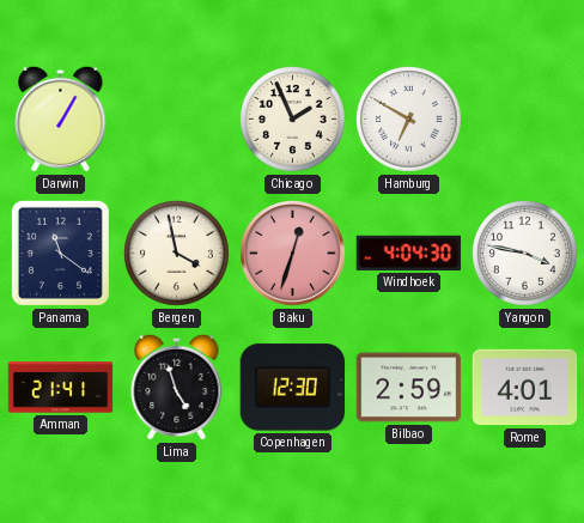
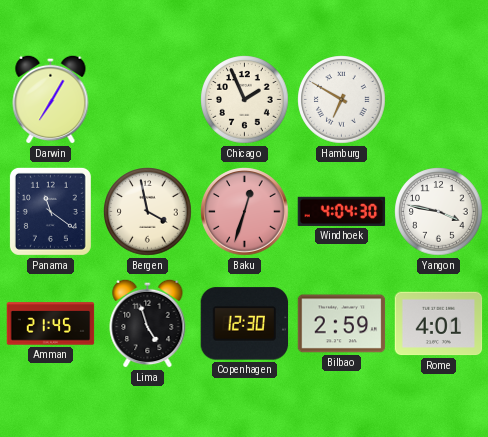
Darwin: 1:05 -> 7:05
Amman: 21:41 -> 21:45
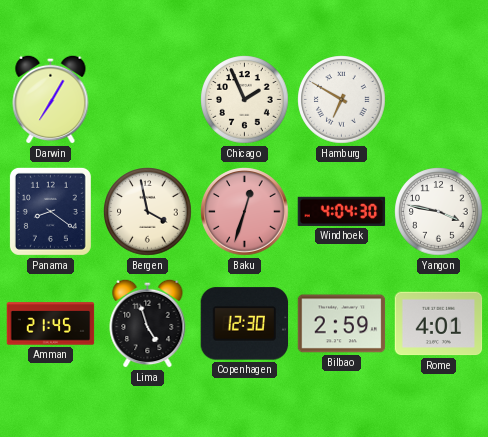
Panama: 11:21 -> 8:21
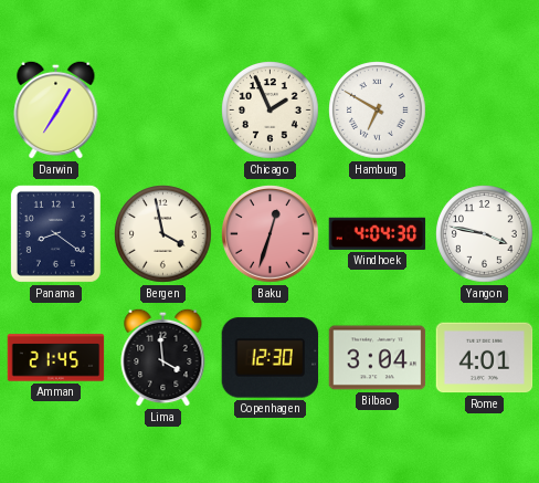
Lima: 4:57 -> 3:59
Bilbao: 2:59 -> 3:04
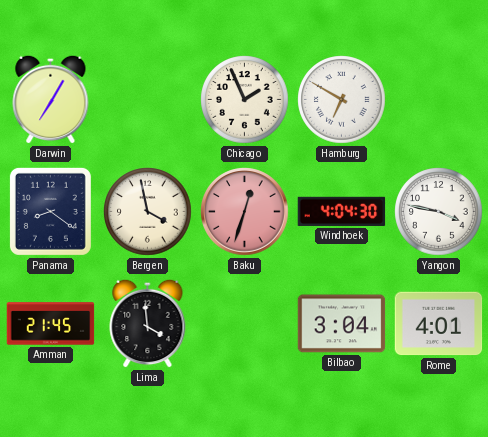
Copenhagen: 12:30 -> none
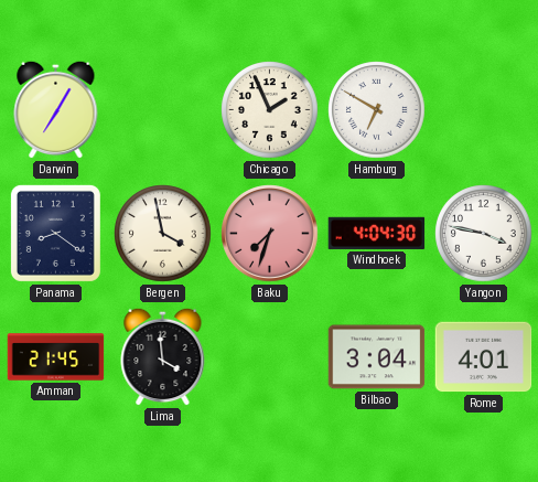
Baku: 12:33 -> 7:33
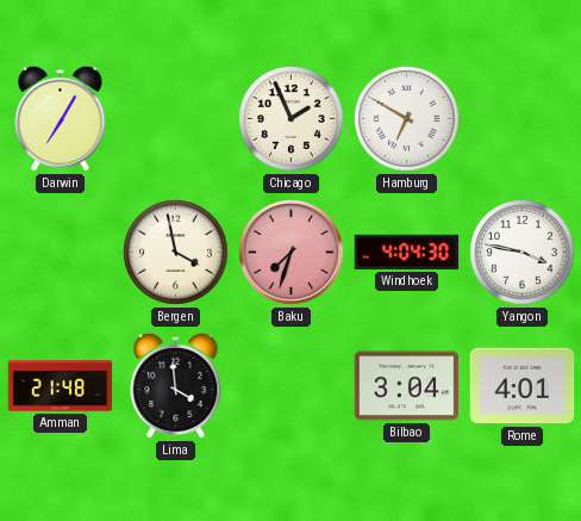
Panama: 8:21 -> none
Amman: 21:45 -> 21:48
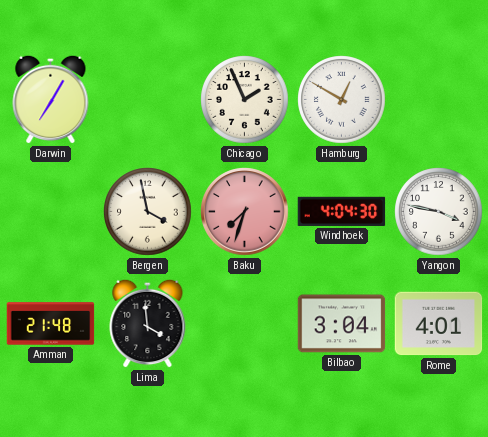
Hamburg: 6:50 -> 12:50
